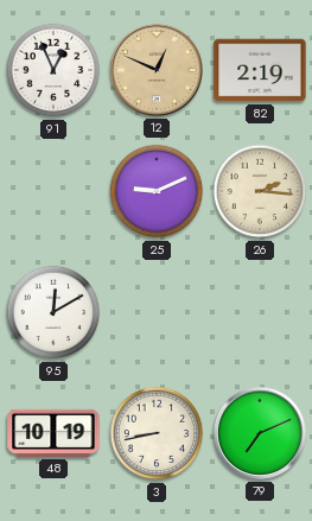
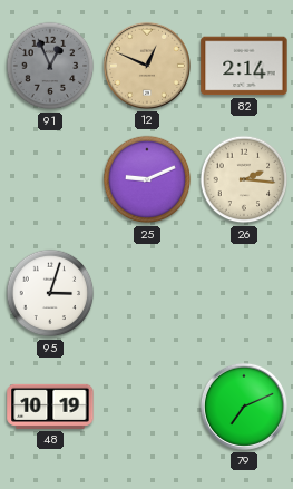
91 dial: white -> grey
82: 2:19 -> 2:14
95: 12:10 -> 3:03
3: 8:43 -> none
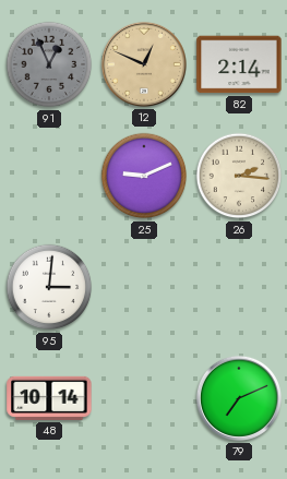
95: 3:03 -> 3:01
48: 10:19 -> 10:14
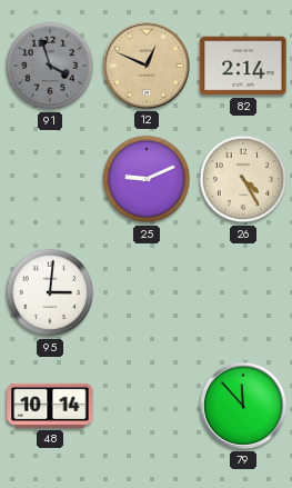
91: 12:56 -> 3:57
26: 2:16 -> 4:25
79: 7:11 -> 11:53
